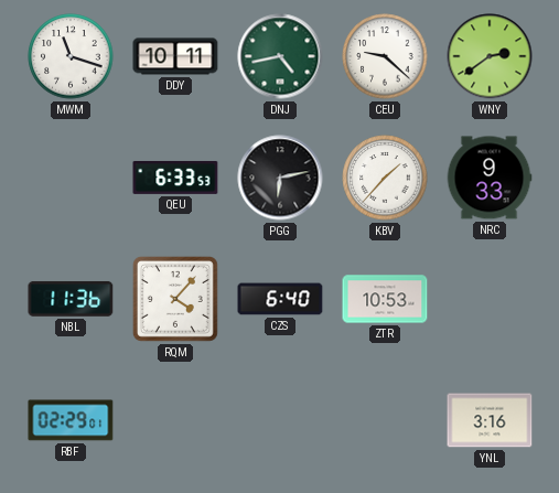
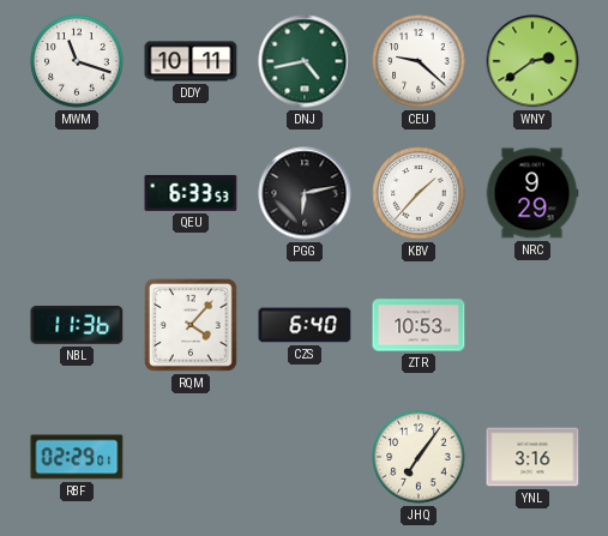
NRC: 9:33 -> 9:29
JHQ: none -> 7:06
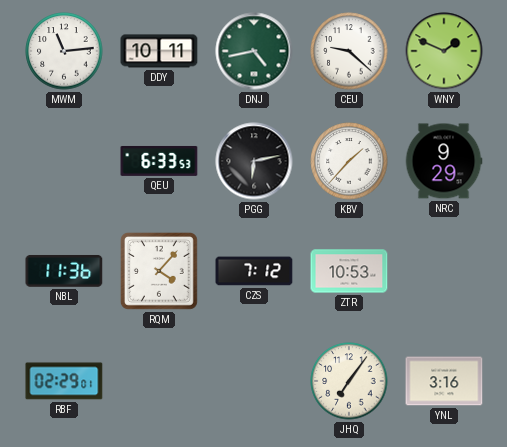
MWM: 11:18 -> 11:14
WNY: 2:39 -> 1:49
CZS: 6:40 -> 7:12
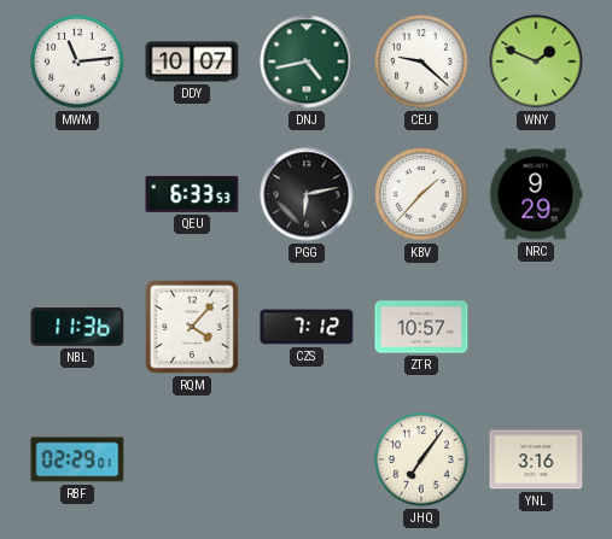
DDY: 10:11 -> 10:07
ZTR: 10:53 -> 10:57
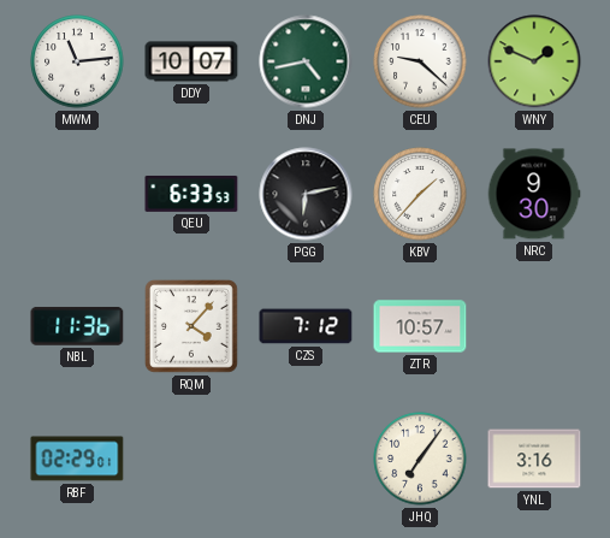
NRC: 9:29 -> 9:30
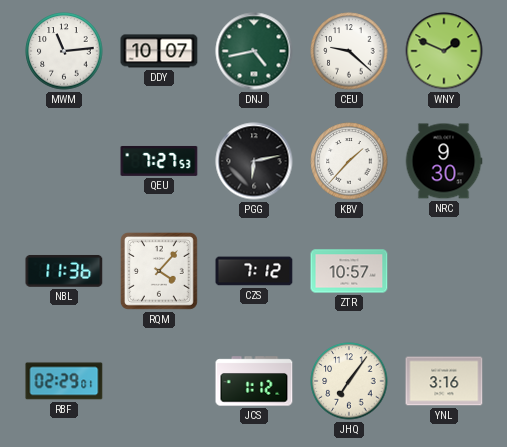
QEU: 6:33 -> 7:27
JCS: none -> 1:12
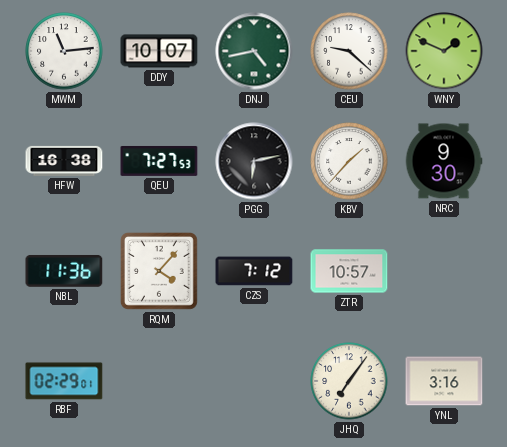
HFW: none -> 16:38
JCS: 1:12 -> none
